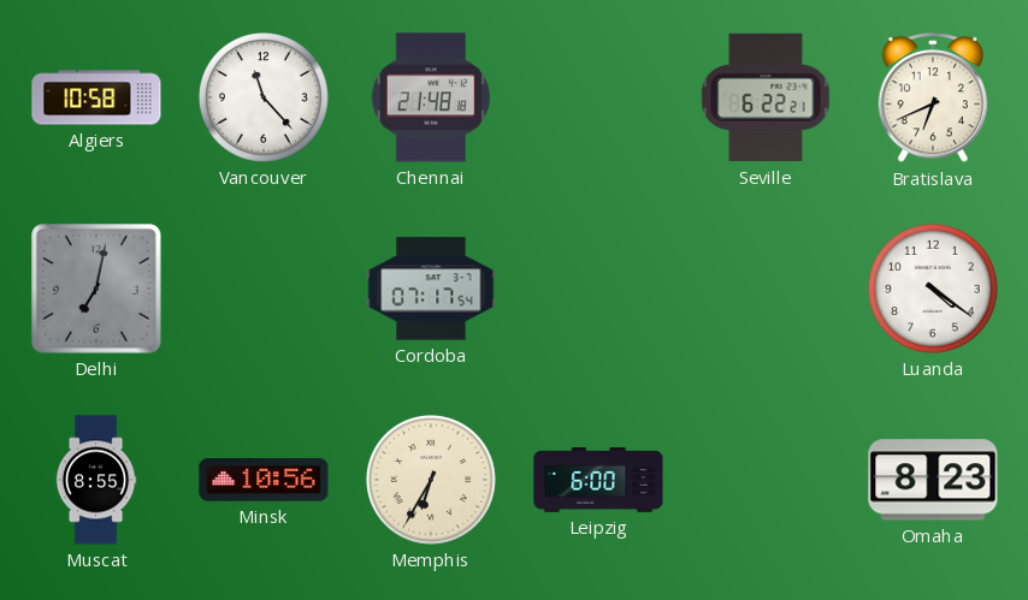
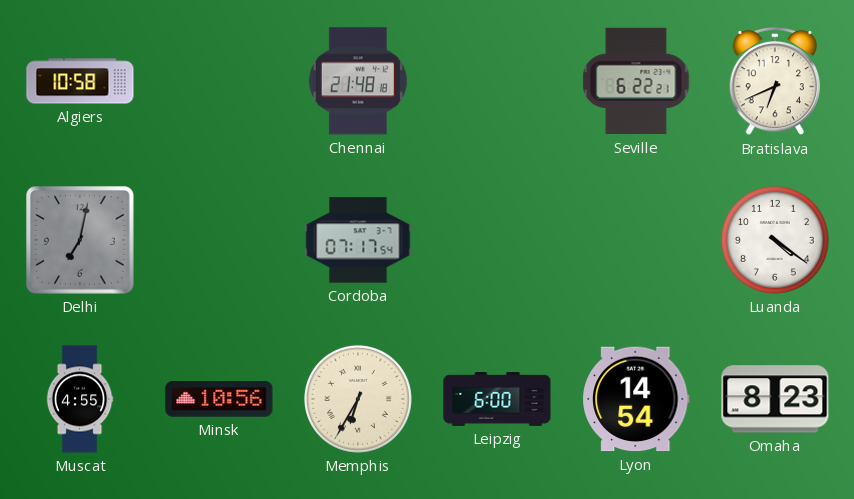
Vancouver: 11:23 -> none
Muscat: 8:55 -> 4:55
Lyon: none -> 14:54
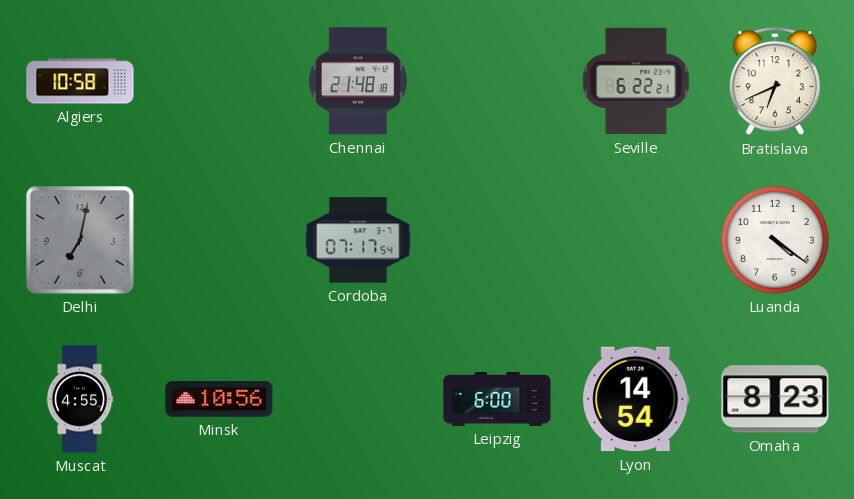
Memphis: 6:35 -> none
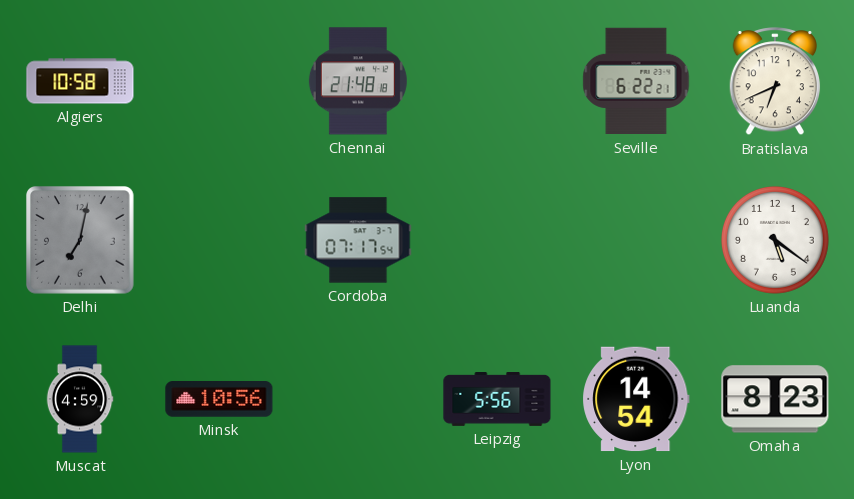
Luanda: 4:21 -> 5:21
Muscat: 4:55 -> 4:59
Leipzig: 6:00 -> 5:56
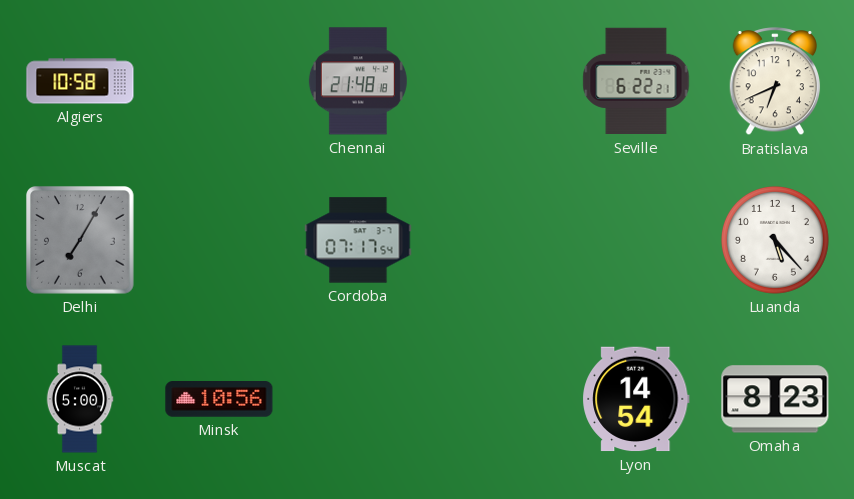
Delhi: 7:02 -> 7:05
Luanda: 5:21 -> 5:23
Muscat: 4:59 -> 5:00
Leipzig: 5:56 -> none
